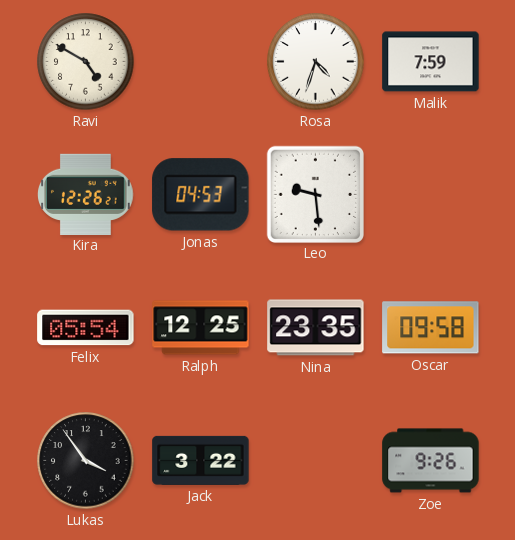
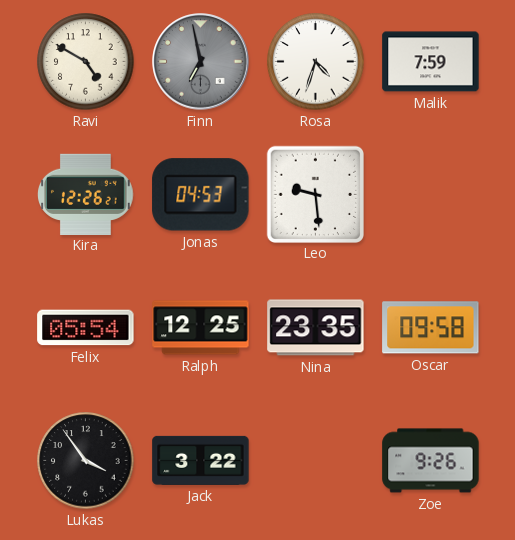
Finn: none -> 6:58
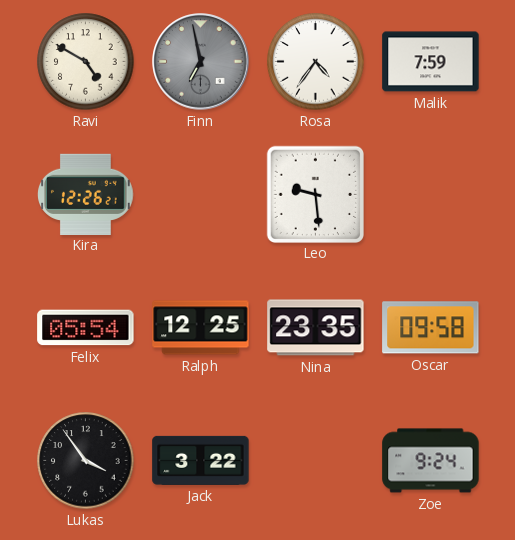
Rosa: 4:33 -> 4:36
Jonas: 04:53 -> none
Zoe: 9:26 -> 9:24
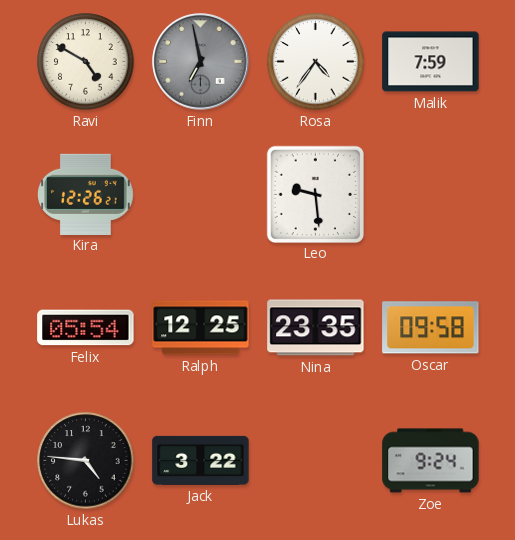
Lukas: 3:54 -> 4:46
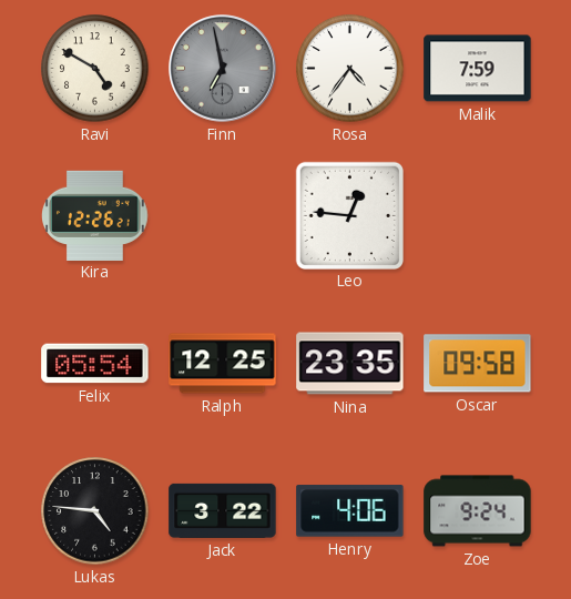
Leo: 9:29 -> 12:46
Henry: none -> 4:06
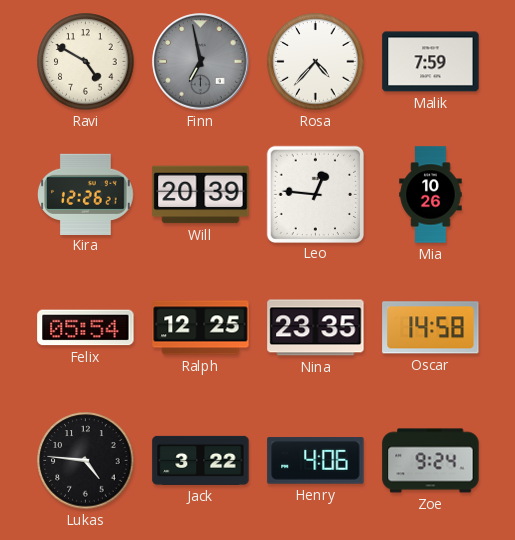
Rosa: 4:36 -> 4:37
Will: none -> 20:39
Mia: none -> 10:26
Oscar: 09:58 -> 14:58
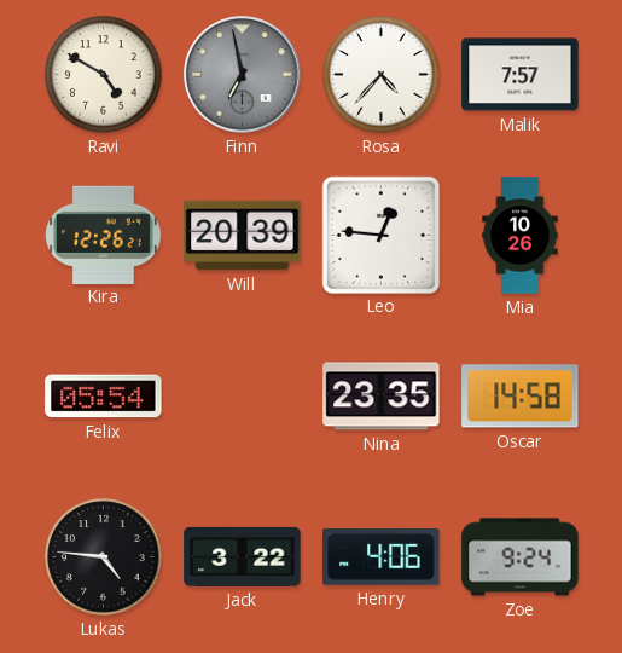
Malik: 7:59 -> 7:57
Ralph: 12:25 -> none
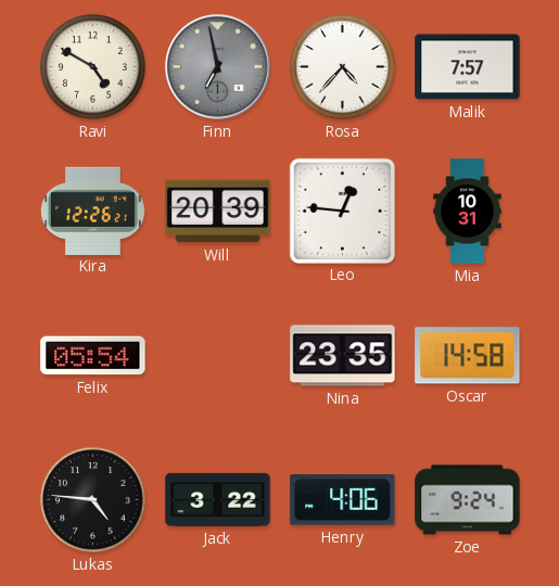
Mia: 10:26 -> 10:31
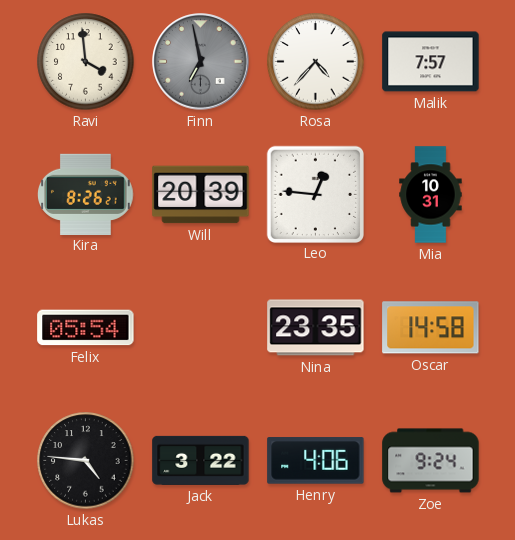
Ravi: 4:50 -> 3:59
Kira: 12:26 -> 8:26
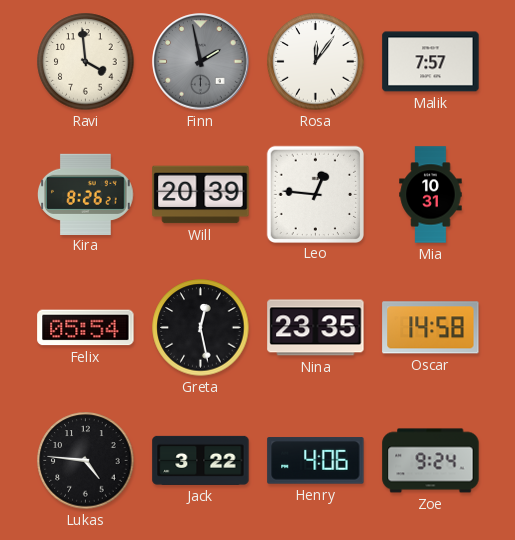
Finn: 6:58 -> 1:58
Rosa: 4:37 -> 12:06
Greta: none -> 12:28
